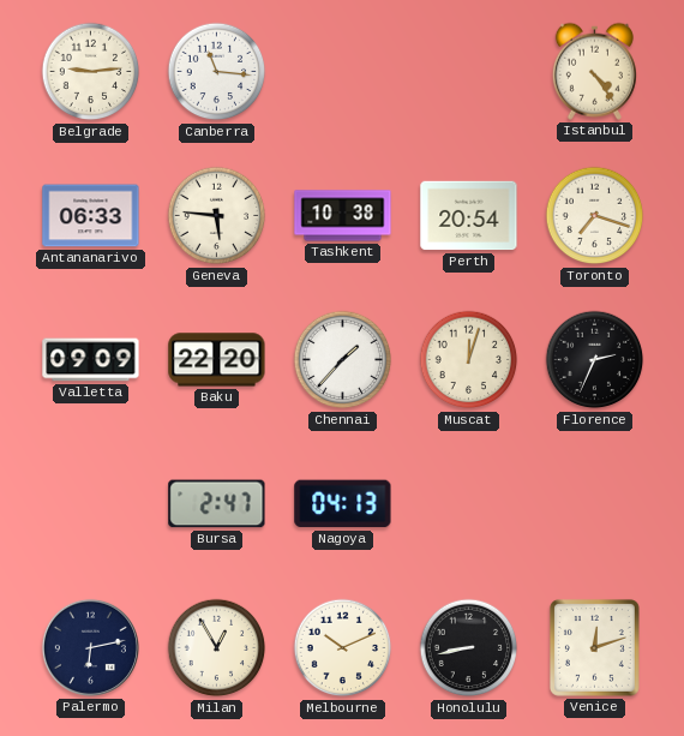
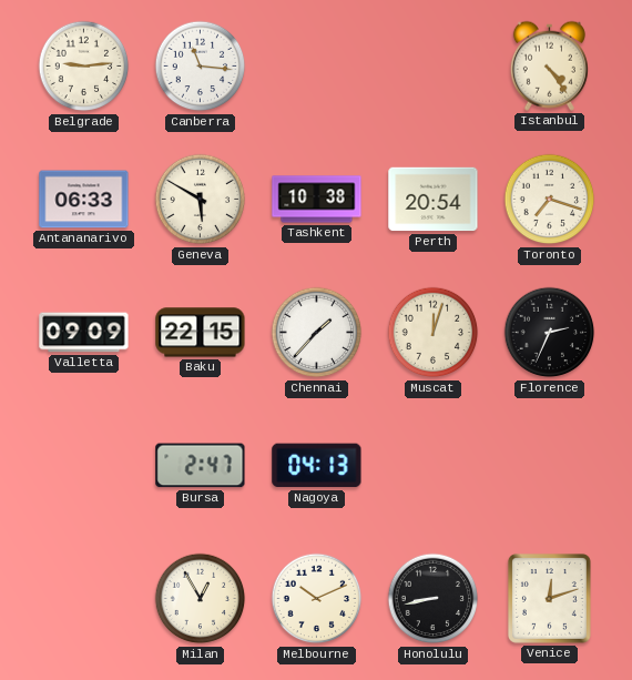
Geneva: 5:46 -> 5:50
Baku: 22:20 -> 22:15
Palermo: 6:13 -> none
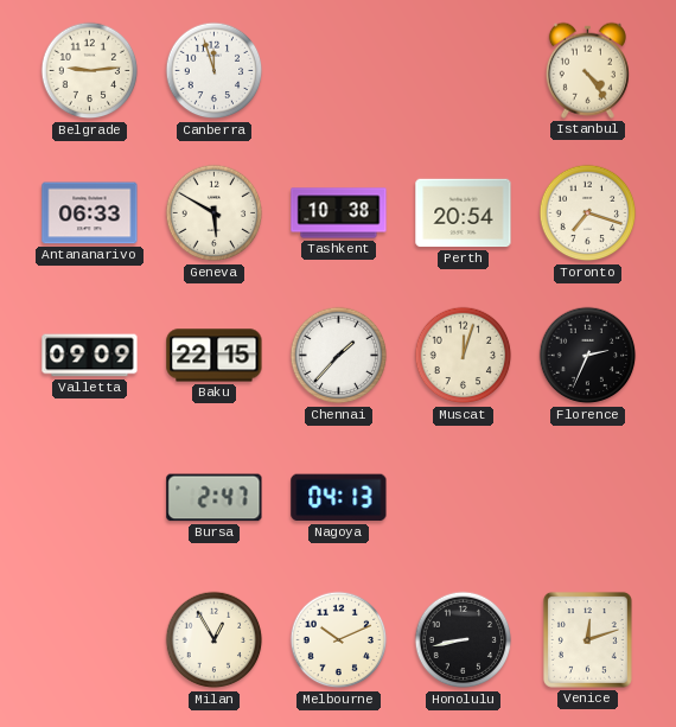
Canberra: 11:16 -> 11:57
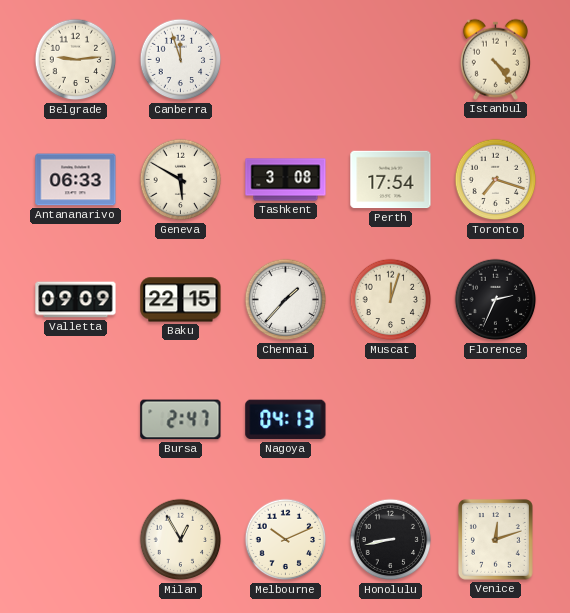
Tashkent: 10:38 -> 3:08
Perth: 20:54 -> 17:54
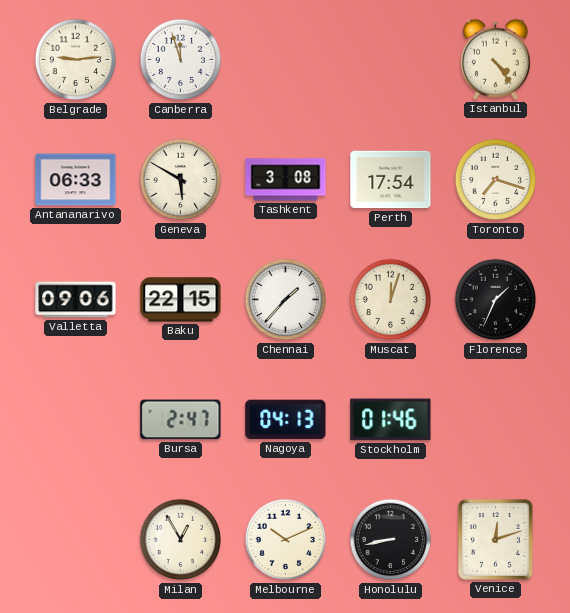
Valletta: 09:09 -> 09:06
Florence: 2:34 -> 1:34
Stockholm: none -> 01:46
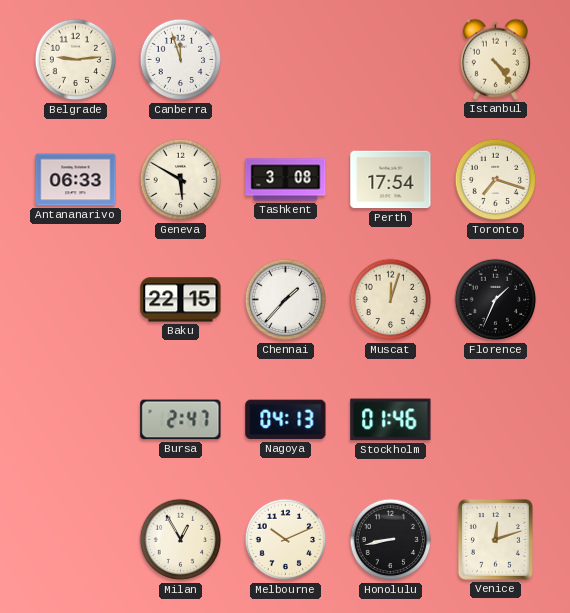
Valletta: 09:06 -> none
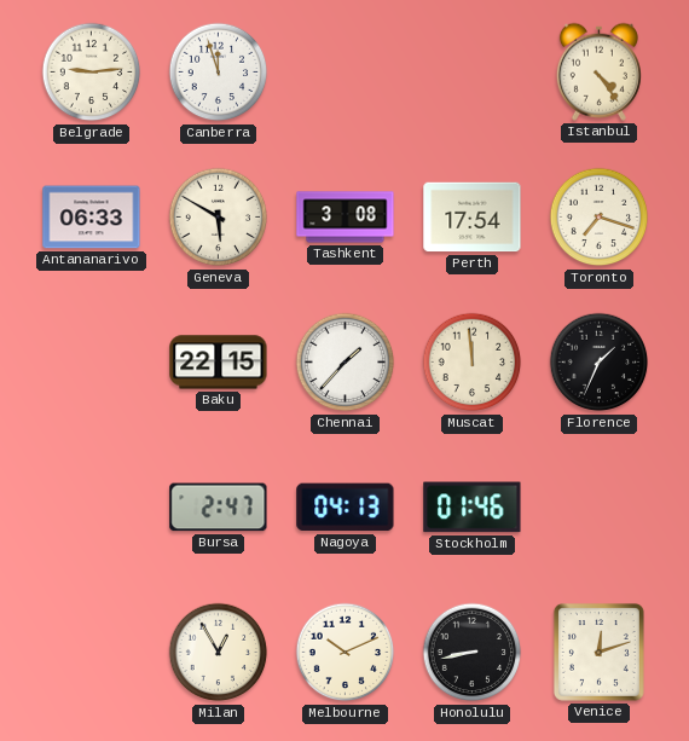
Muscat: 12:03 -> 11:59
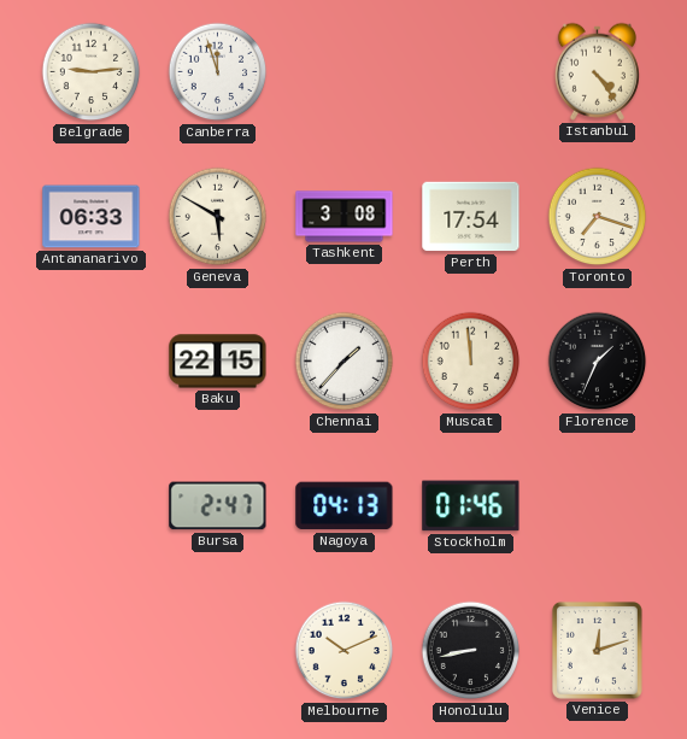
Milan: 12:55 -> none
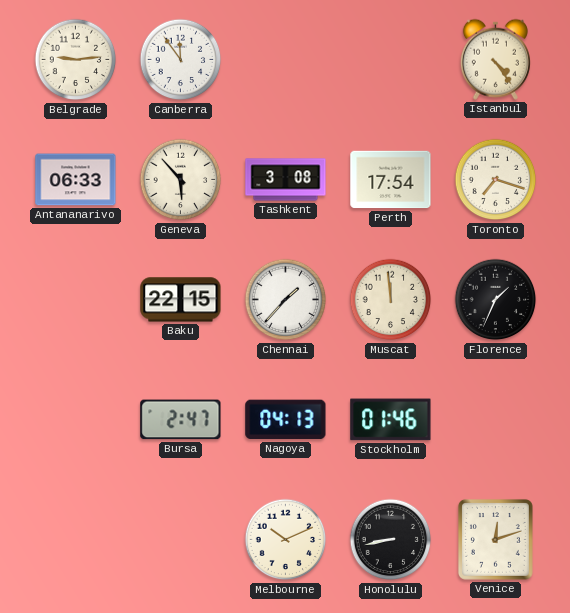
Canberra: 11:57 -> 11:54
Geneva: 5:50 -> 5:53
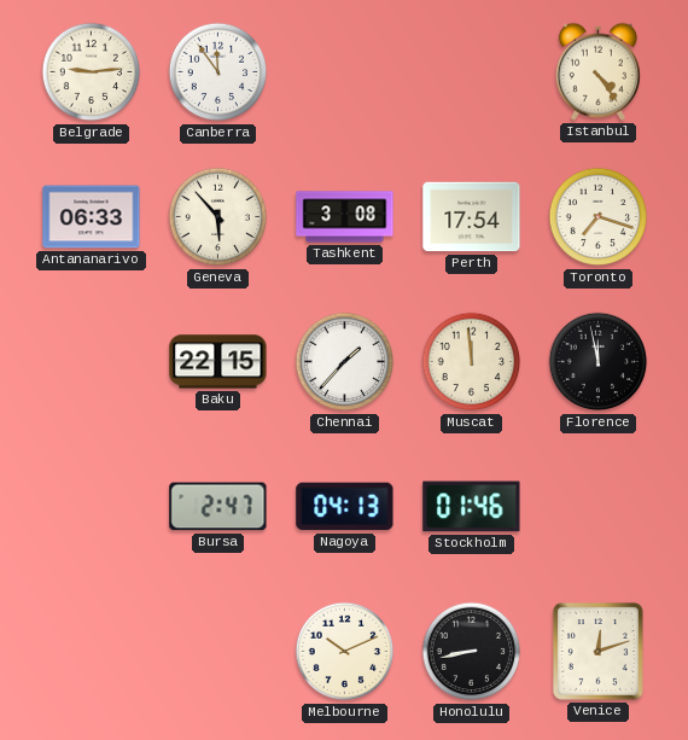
Florence: 1:34 -> 11:58
